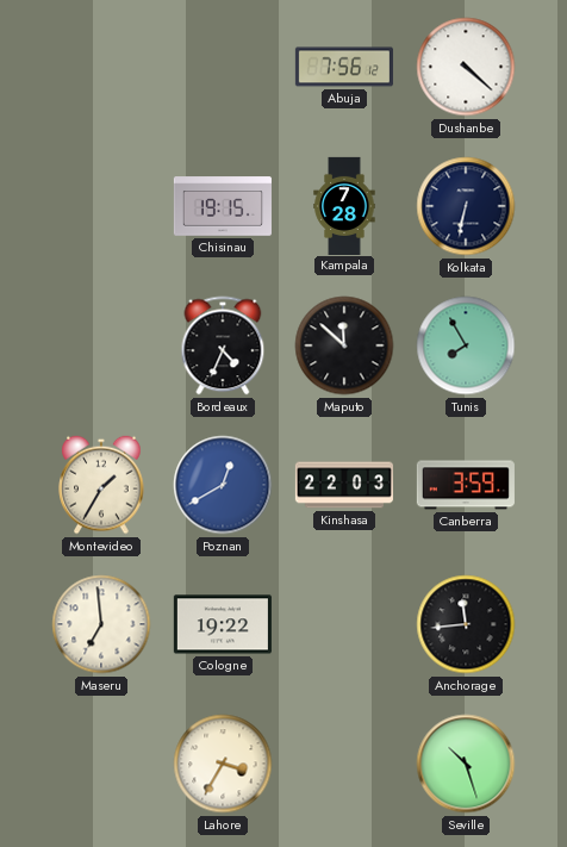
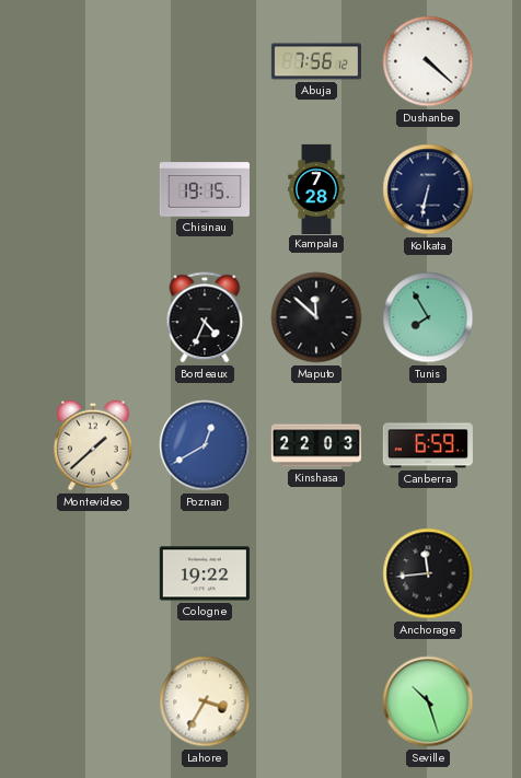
Montevideo: 1:35 -> 1:38
Canberra: 3:59 -> 6:59
Maseru: 6:59 -> none
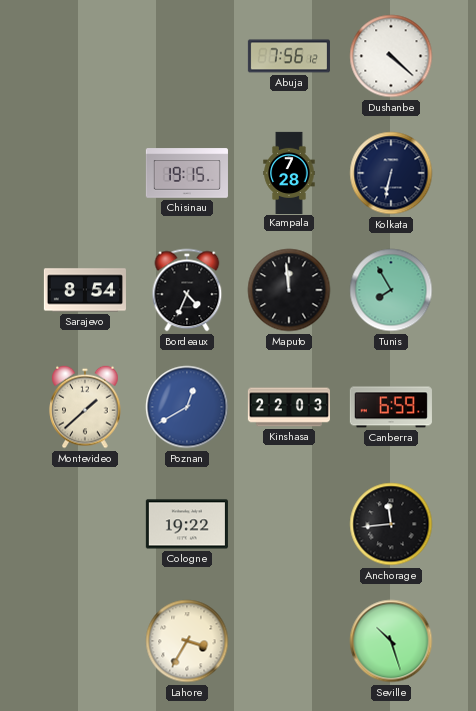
Sarajevo: none -> 8:54
Maputo: 11:52 -> 11:59
